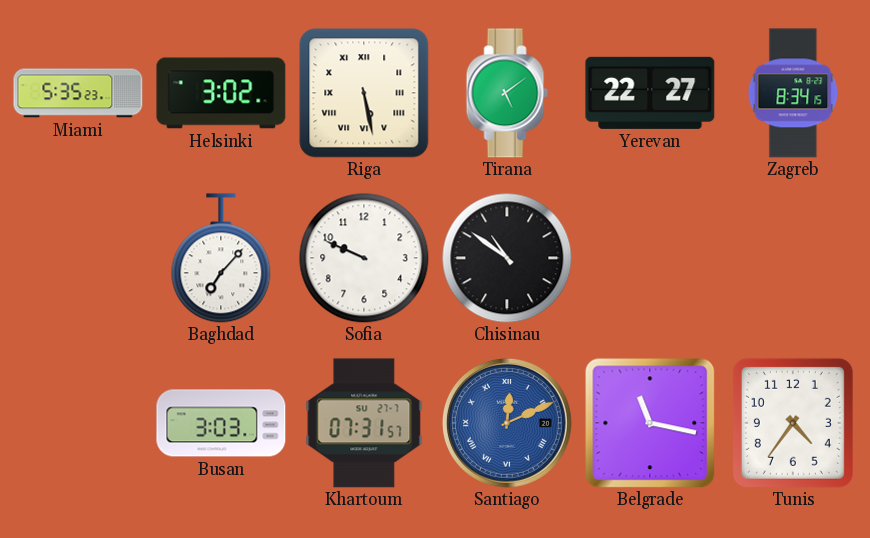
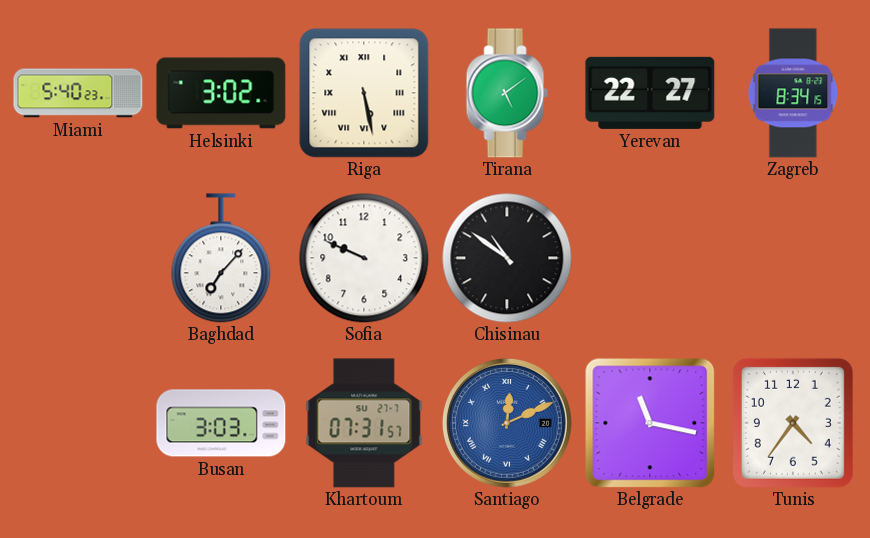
Miami: 5:35 -> 5:40
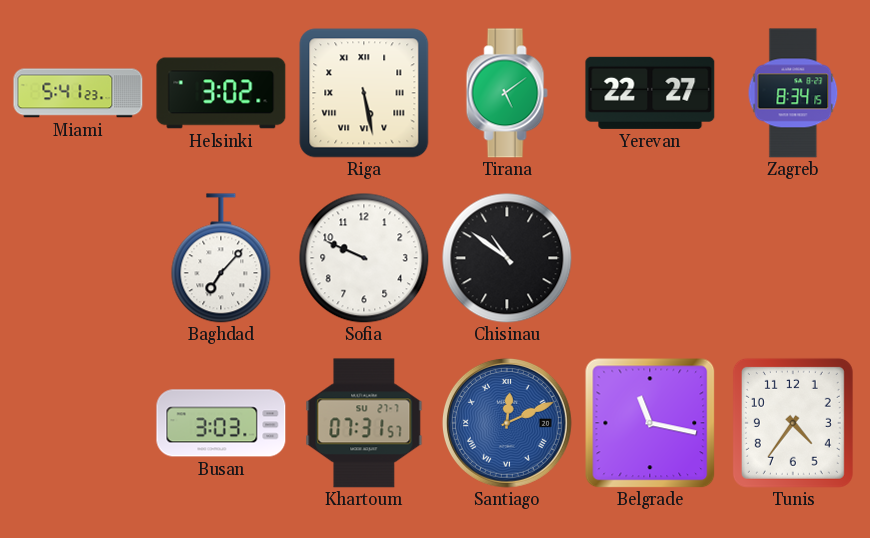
Miami: 5:40 -> 5:41
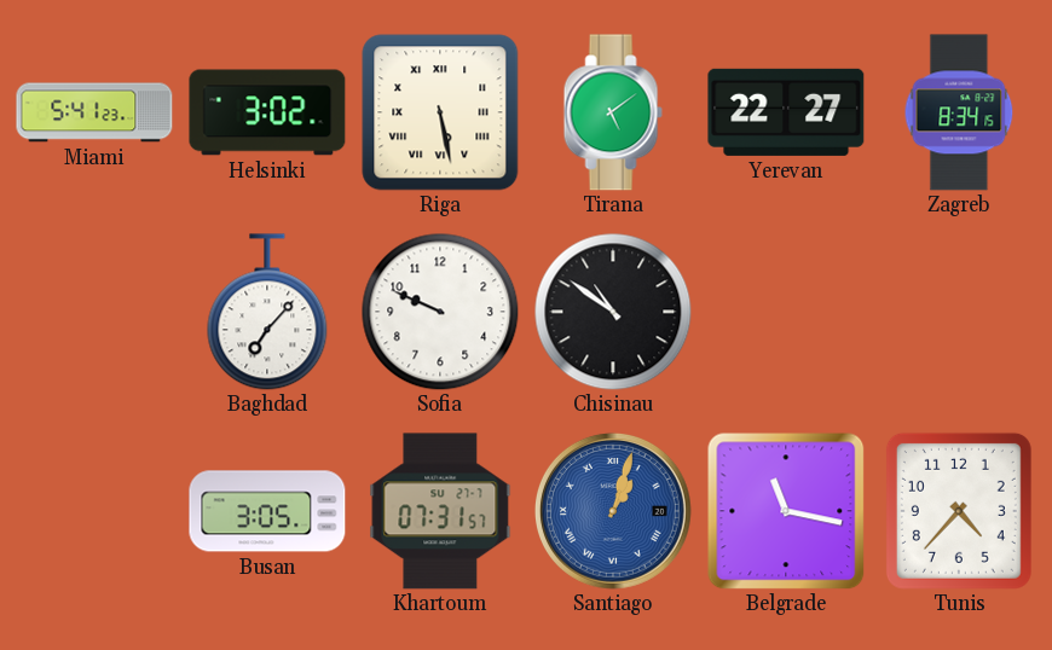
Busan: 3:03 -> 3:05
Santiago: 12:11 -> 1:03
Tunis: 4:36 -> 4:37
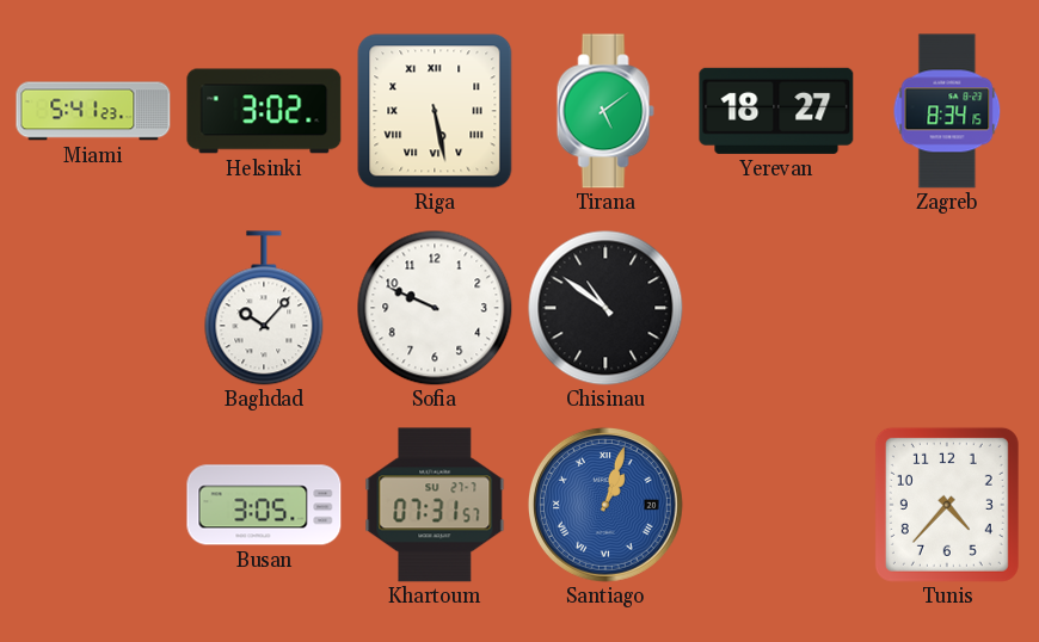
Yerevan: 22:27 -> 18:27
Baghdad: 7:07 -> 10:07
Belgrade: 11:17 -> none
